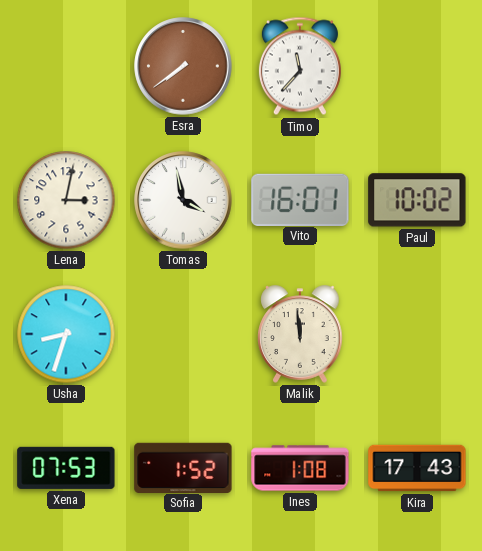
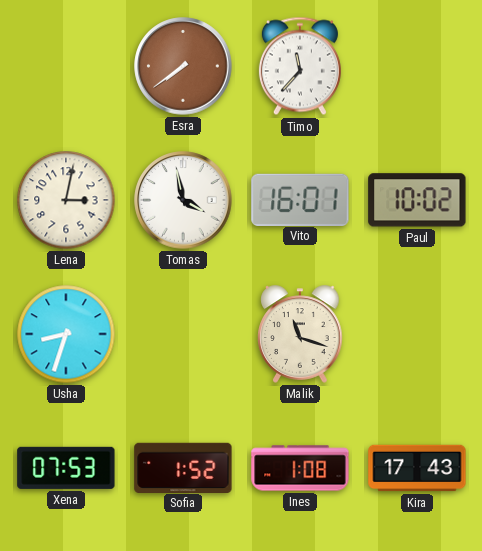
Malik: 11:59 -> 11:18
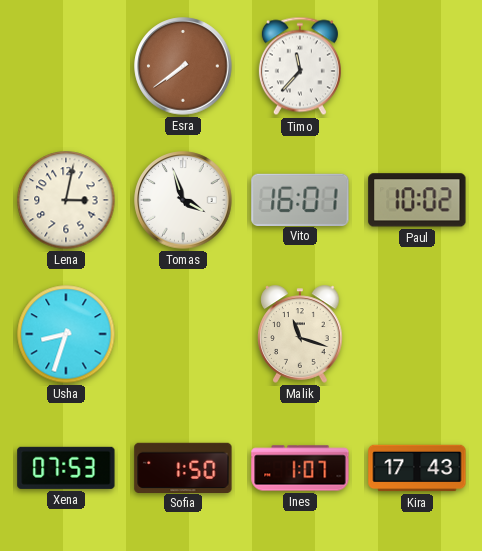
Tomas: 3:58 -> 3:57
Sofia: 1:52 -> 1:50
Ines: 1:08 -> 1:07
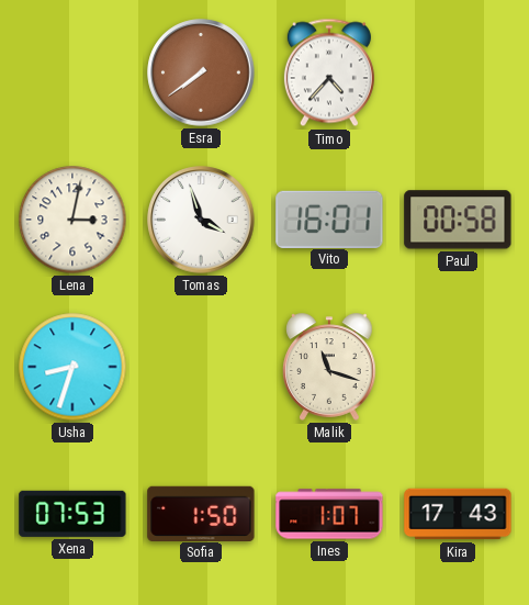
Timo: 11:37 -> 4:37
Paul: 10:02 -> 00:58
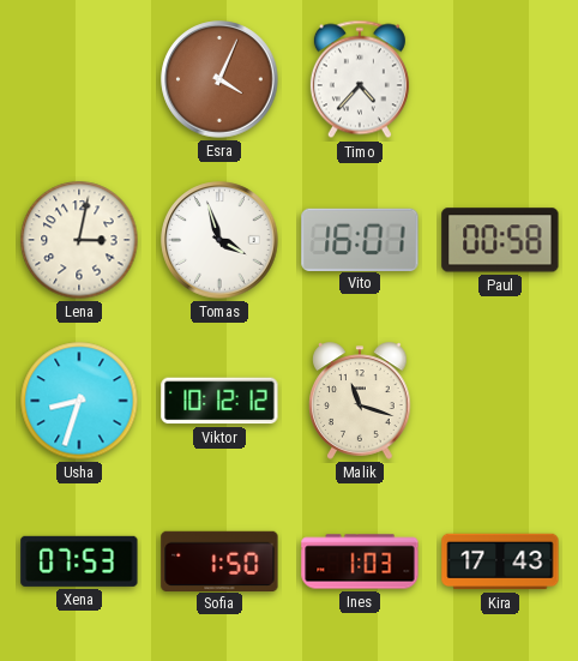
Esra: 7:39 -> 4:04
Viktor: none -> 10:12
Ines: 1:07 -> 1:03
